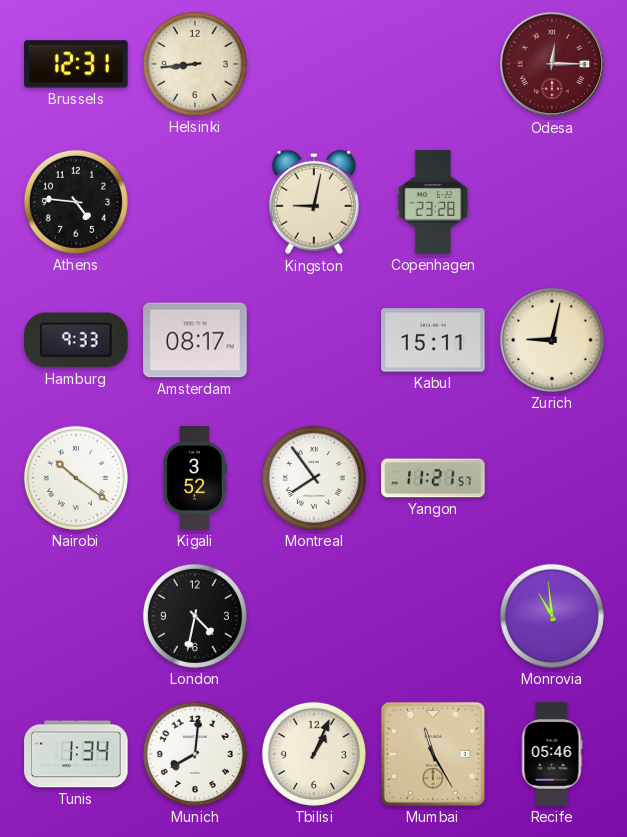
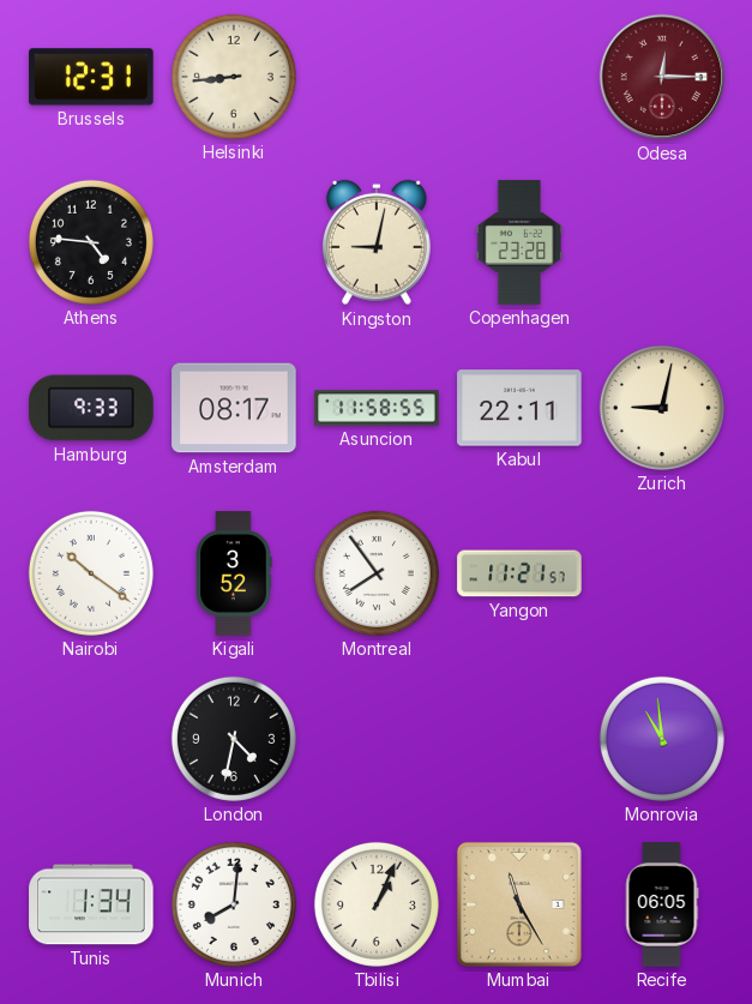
Asuncion: none -> 11:58
Kabul: 15:11 -> 22:11
Recife: 05:46 -> 06:05
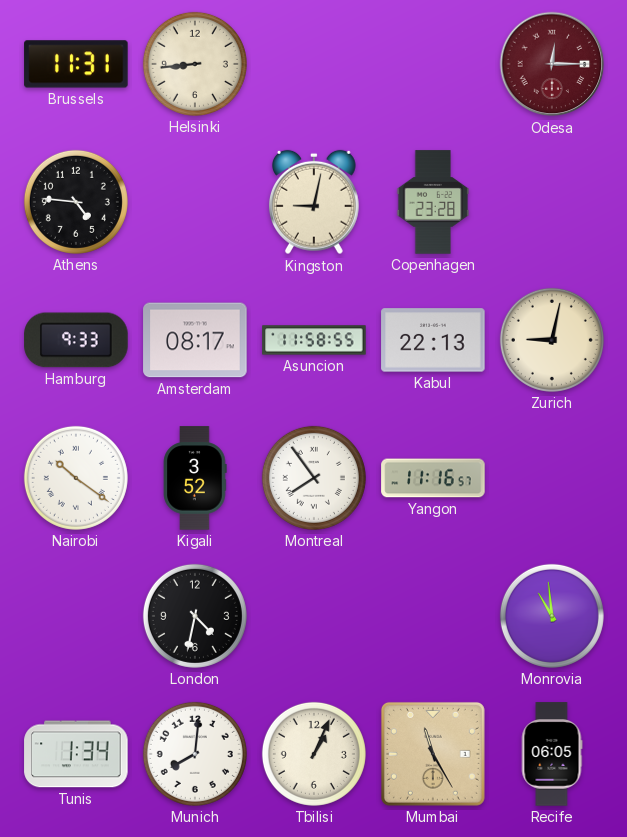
Brussels: 12:31 -> 11:31
Kabul: 22:11 -> 22:13
Yangon: 11:21 -> 11:16
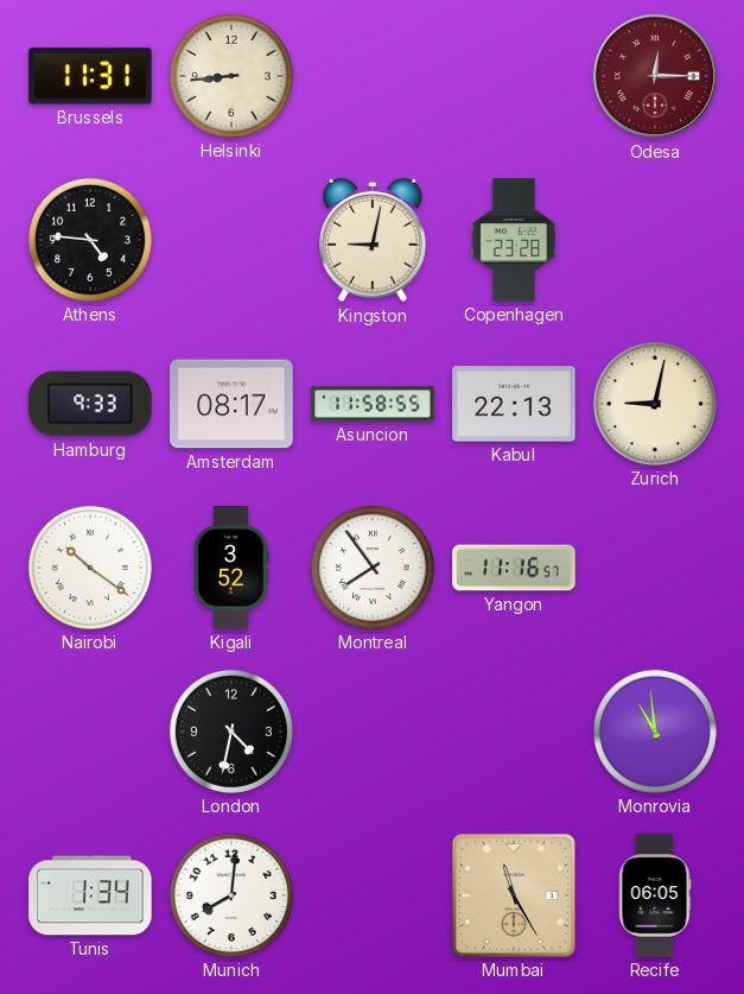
Tbilisi: 1:04 -> none
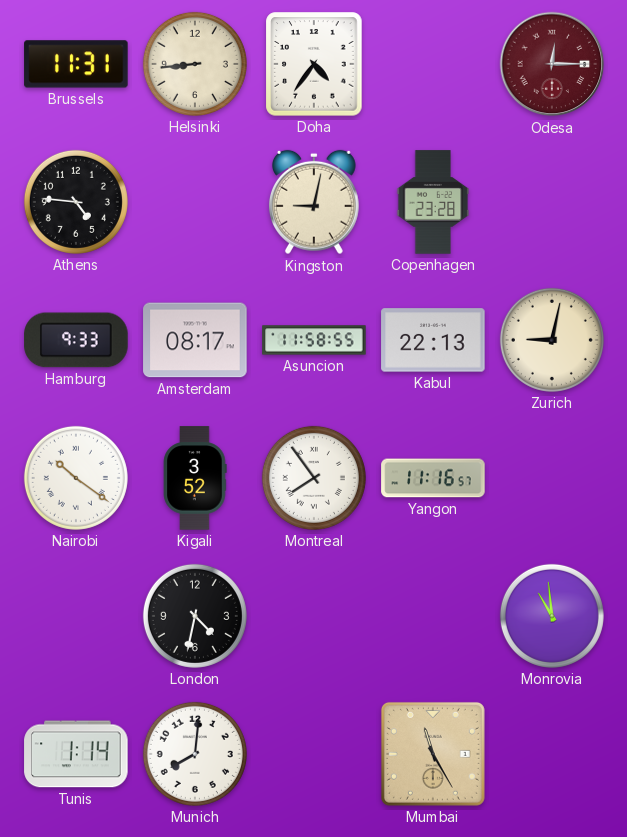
Doha: none -> 4:36
Tunis: 1:34 -> 1:14
Recife: 06:05 -> none
